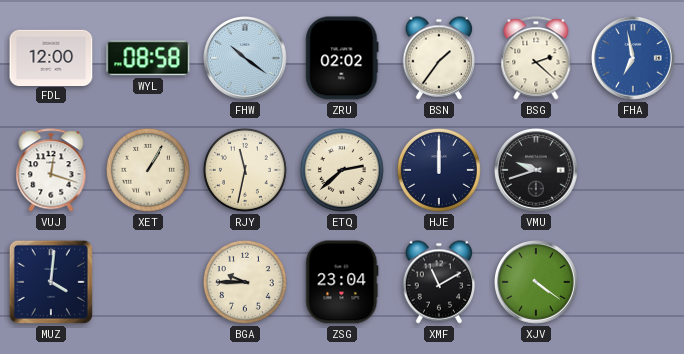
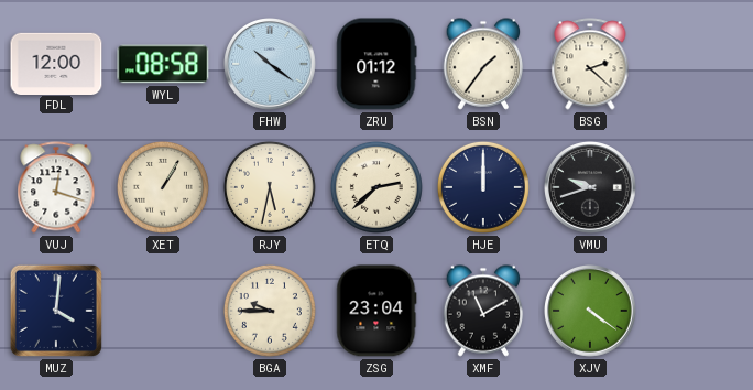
ZRU: 02:02 -> 01:12
FHA: 6:58 -> none
RJY: 11:32 -> 5:32
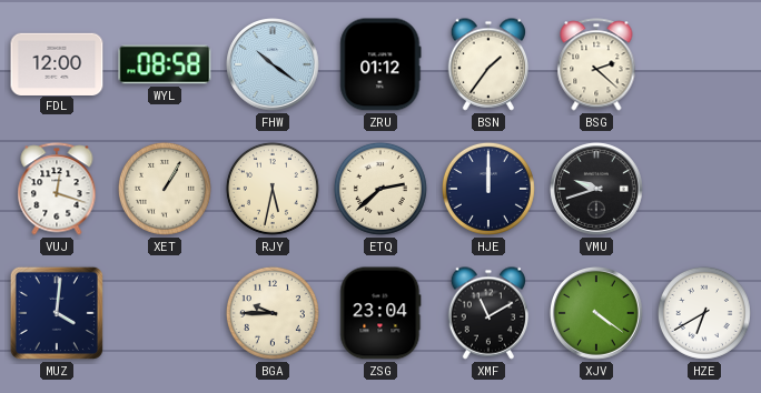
HZE: none -> 6:40
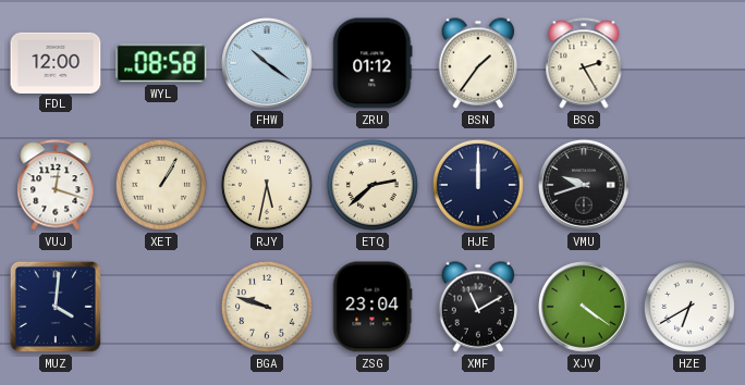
BSG: 2:22 -> 2:25
BGA: 9:45 -> 9:48
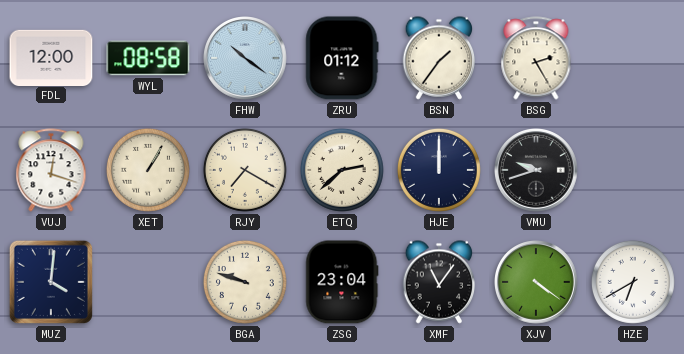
RJY: 5:32 -> 7:20
XMF: 11:10 -> 11:06
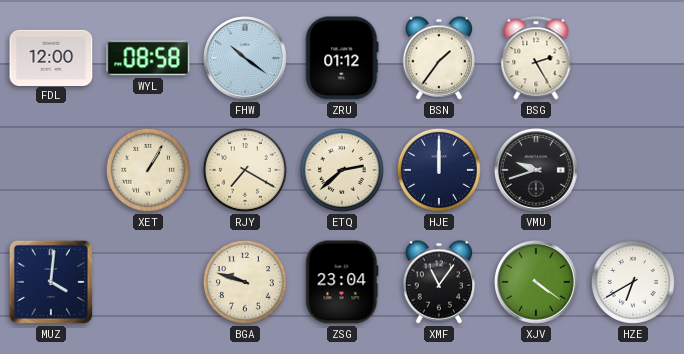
VUJ: 12:18 -> none
